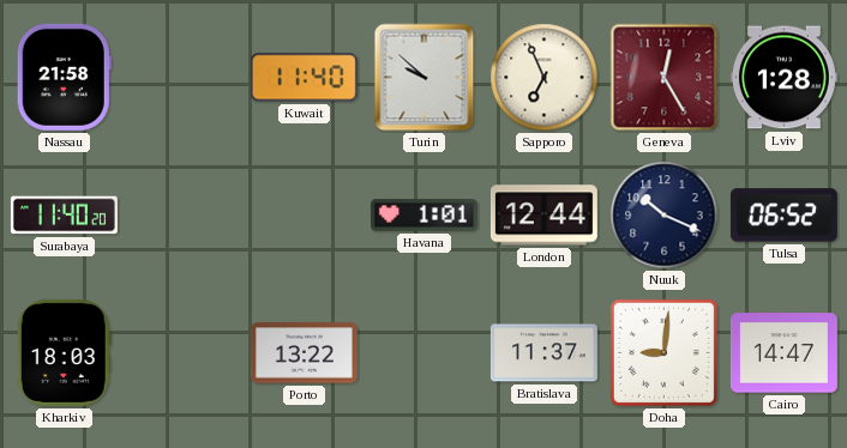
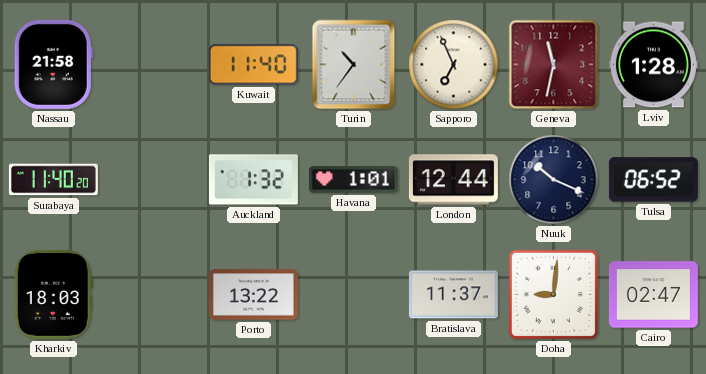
Turin: 9:52 -> 10:36
Geneva: 12:25 -> 11:32
Auckland: none -> 1:32
Cairo: 14:47 -> 02:47
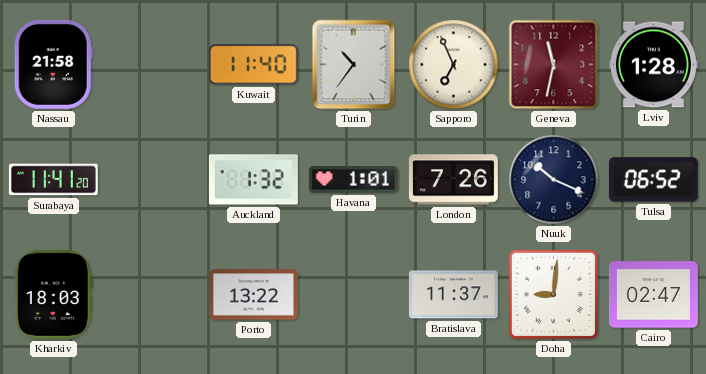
Surabaya: 11:40 -> 11:41
London: 12:44 -> 7:26
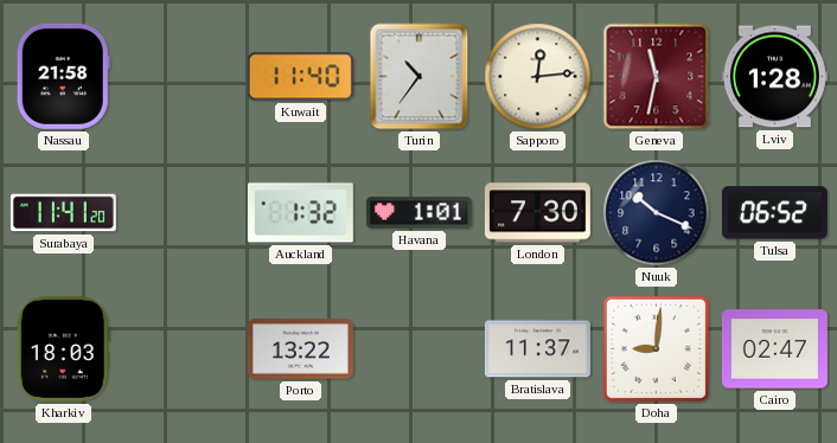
Sapporo: 6:56 -> 12:14
London: 7:26 -> 7:30
